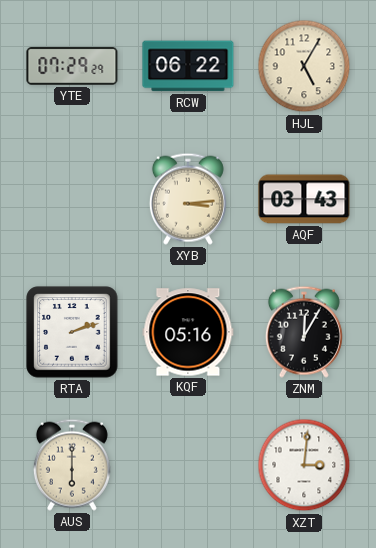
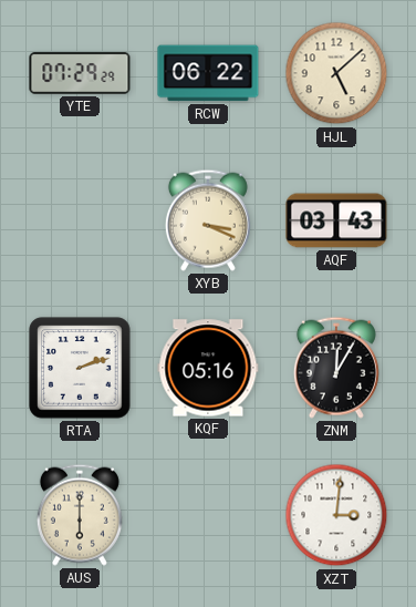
HJL: 5:05 -> 5:08
XYB: 3:14 -> 3:19
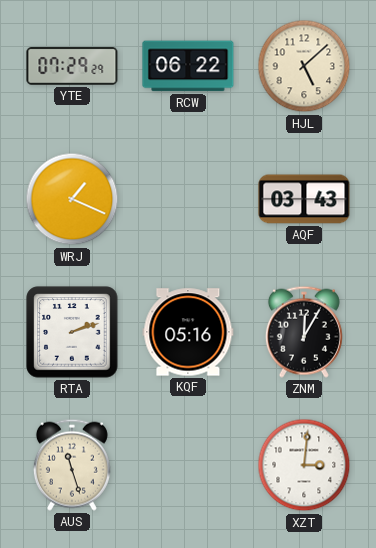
WRJ: none -> 1:19
XYB: 3:19 -> none
AUS: 6:00 -> 11:27
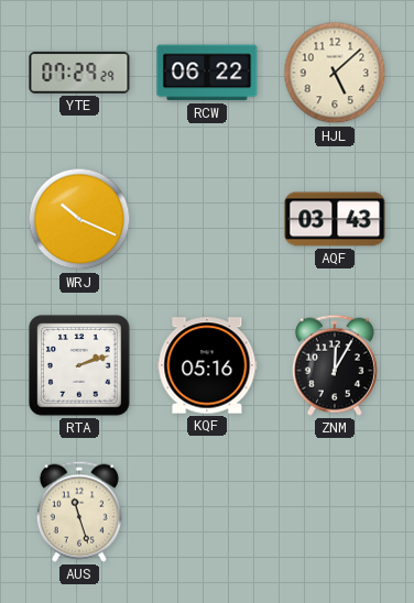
WRJ: 1:19 -> 10:19
XZT: 3:01 -> none
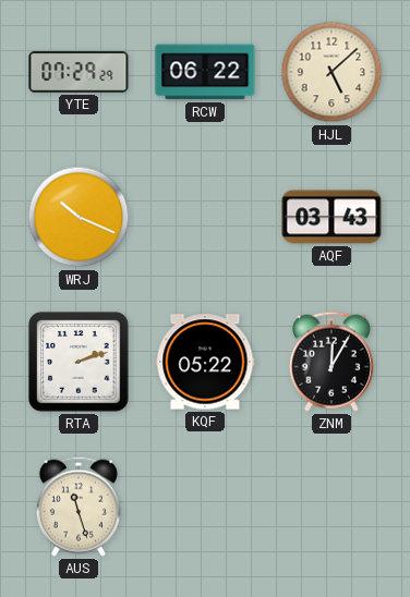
KQF: 05:16 -> 05:22
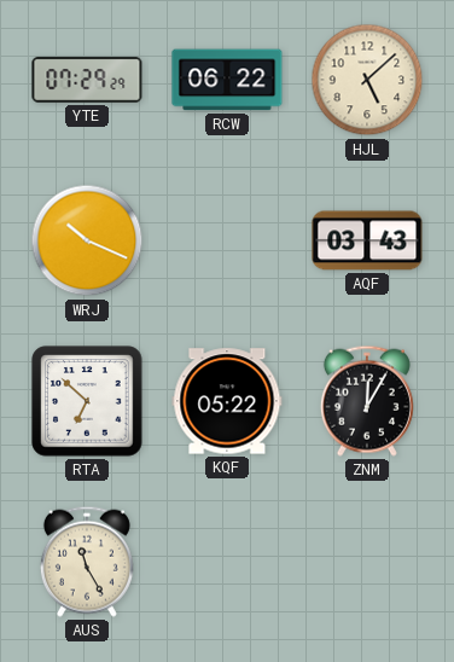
RTA: 2:12 -> 6:52
AUS: 11:27 -> 11:25
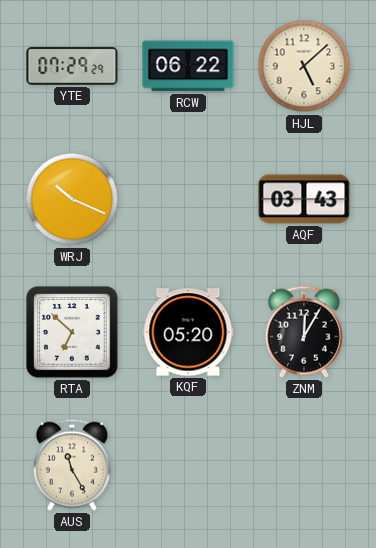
KQF: 05:22 -> 05:20
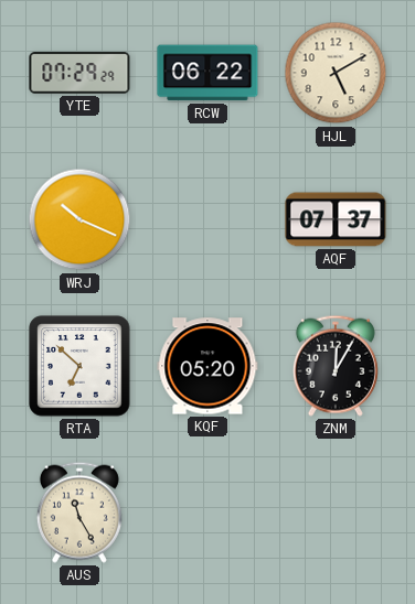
HJL: 5:08 -> 5:10
AQF: 03:43 -> 07:37
